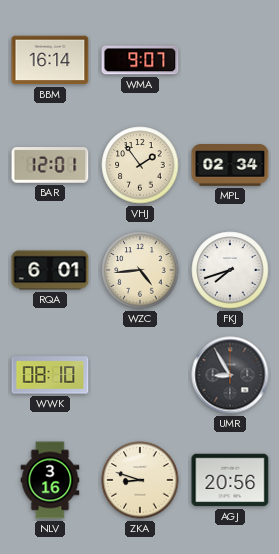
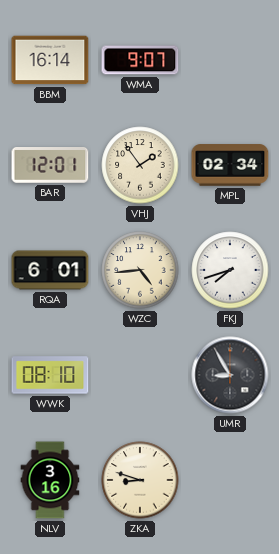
AGJ: 20:56 -> none
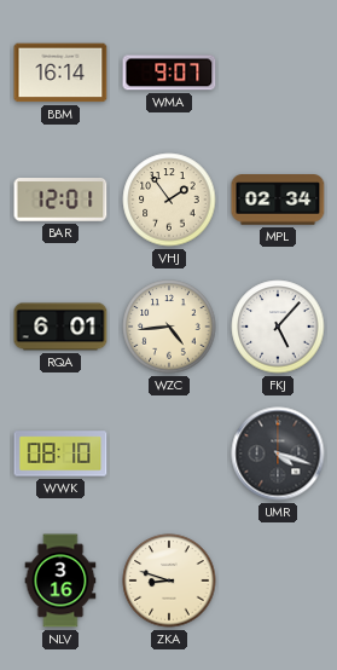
FKJ: 7:42 -> 5:07
UMR: 8:55 -> 4:18
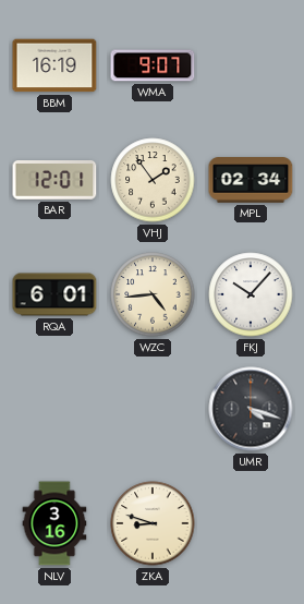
BBM: 16:14 -> 16:19
FKJ: 5:07 -> 10:07
WWK: 08:10 -> none
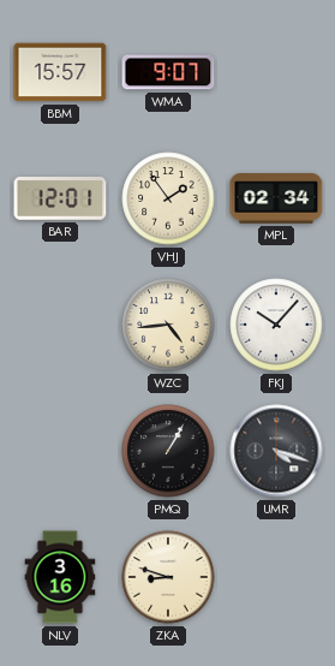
BBM: 16:19 -> 15:57
RQA: 6:01 -> none
PMQ: none -> 1:05
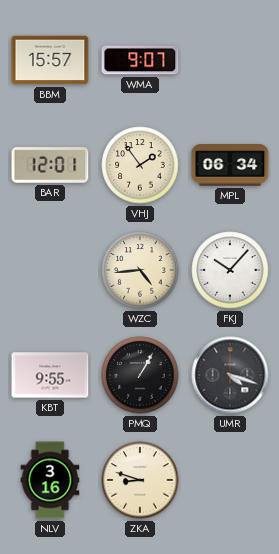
MPL: 02:34 -> 06:34
KBT: none -> 9:55
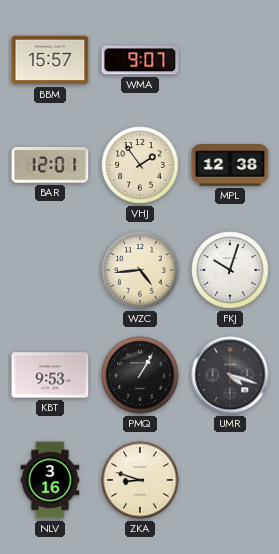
MPL: 06:34 -> 12:38
FKJ: 10:07 -> 10:03
KBT: 9:55 -> 9:53
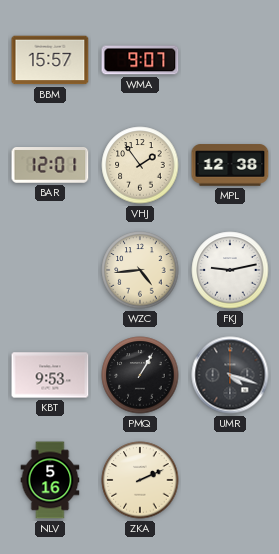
FKJ: 10:03 -> 9:13
NLV: 3:16 -> 5:16
ZKA: 8:48 -> 2:11
